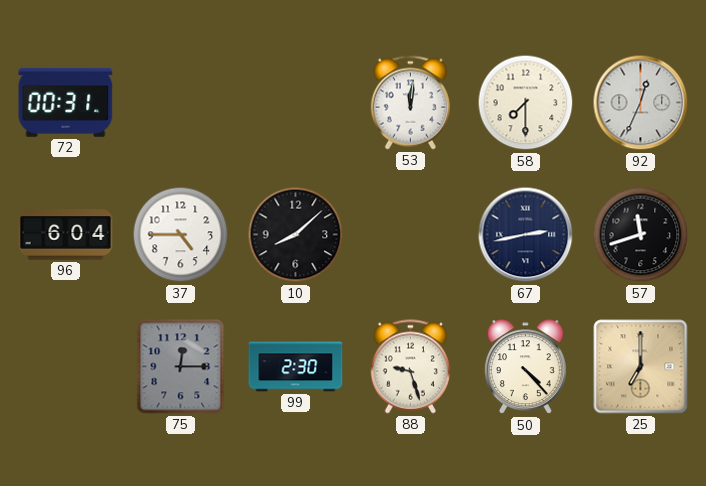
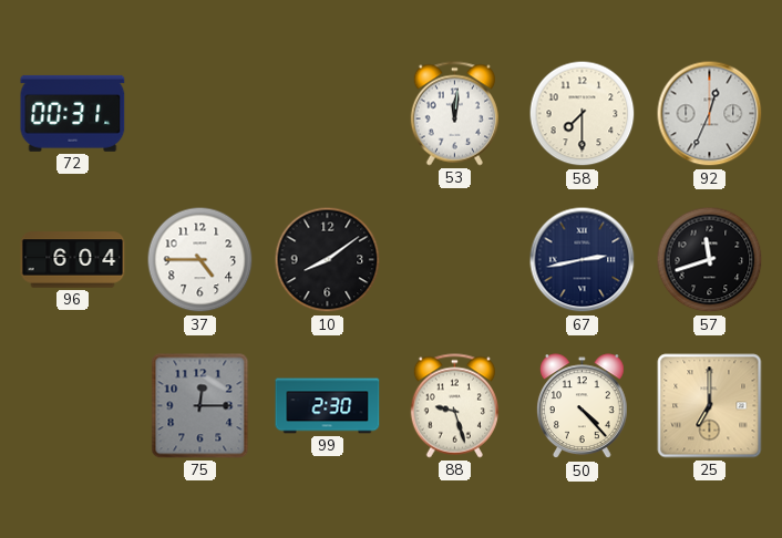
10: 8:08 -> 8:09
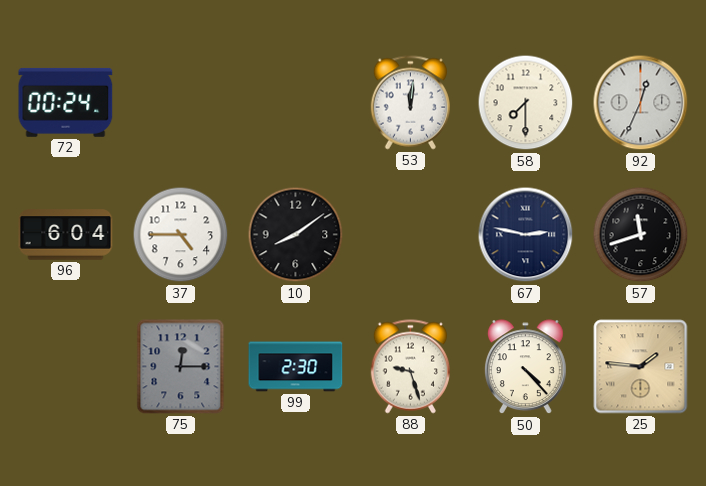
72: 00:31 -> 00:24
67: 2:43 -> 2:47
25: 7:00 -> 1:46
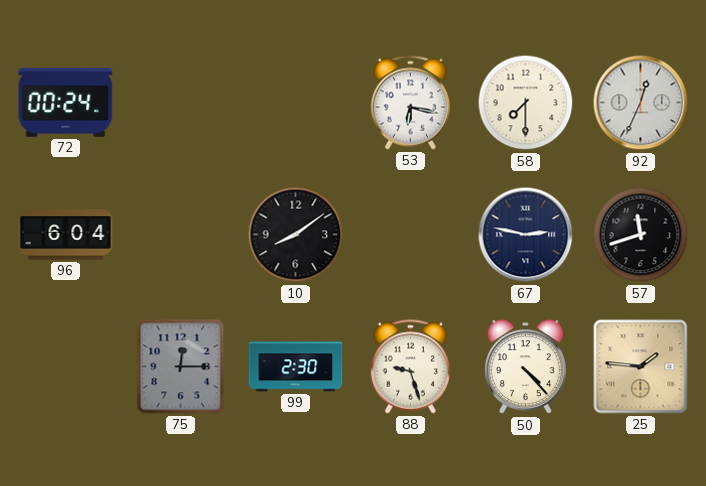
53: 12:01 -> 6:17
37: 4:45 -> none
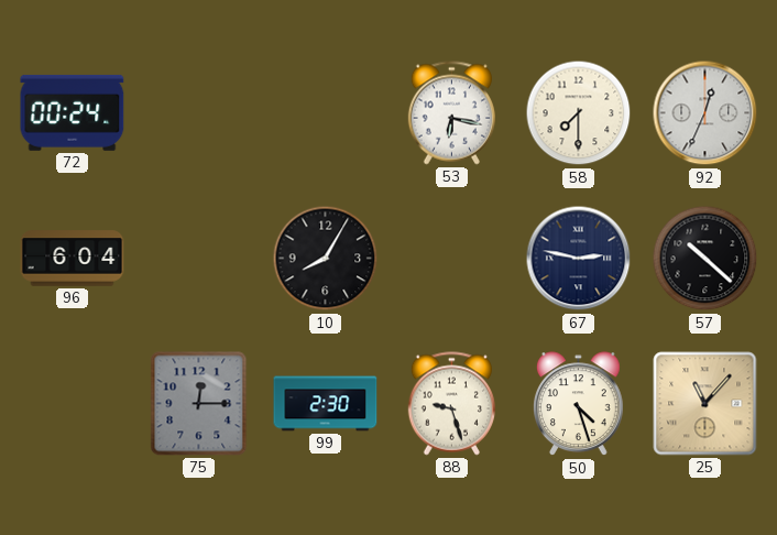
10: 8:09 -> 8:05
57: 11:42 -> 10:22
50: 4:23 -> 4:27
25: 1:46 -> 11:07
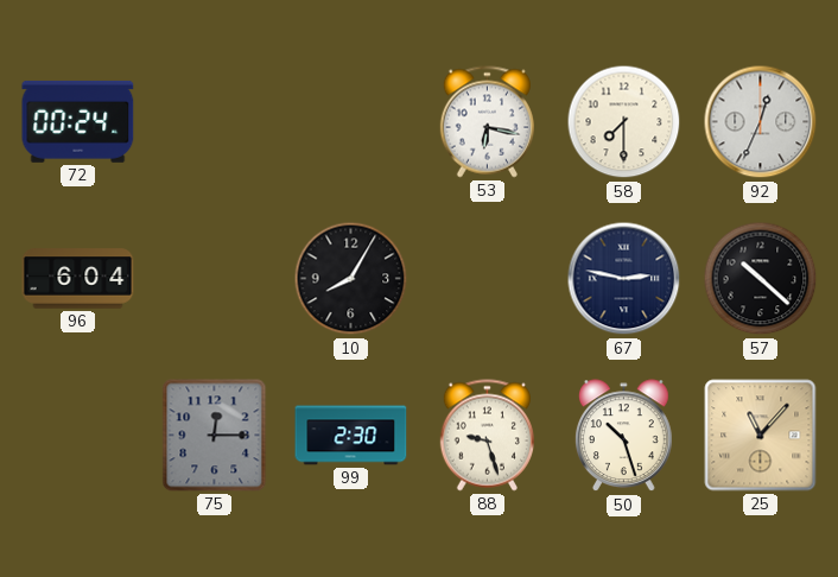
50: 4:27 -> 10:27
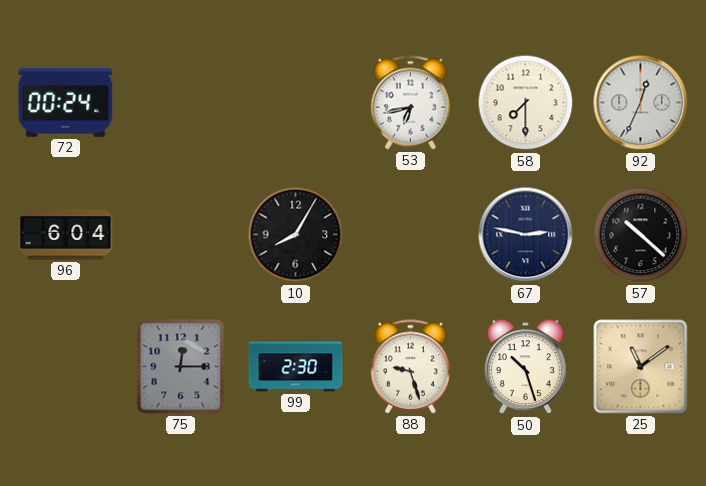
53: 6:17 -> 6:43
25: 11:07 -> 11:09
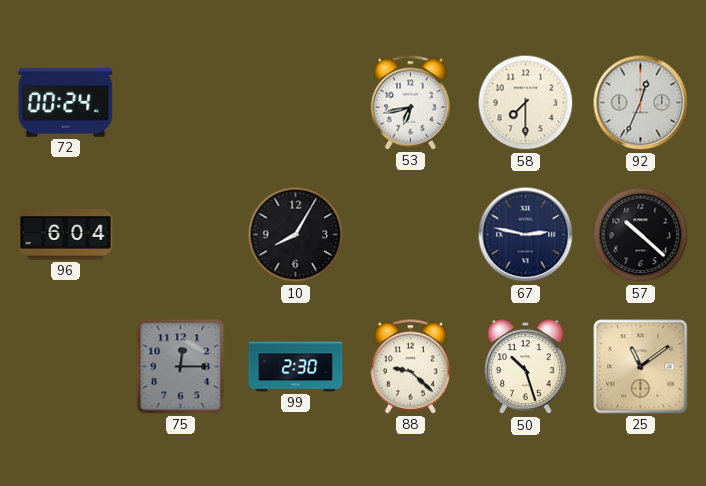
88: 9:27 -> 9:22
